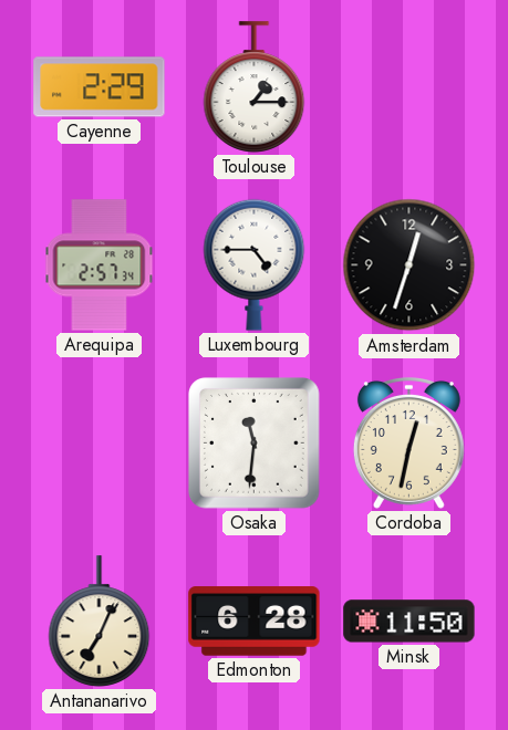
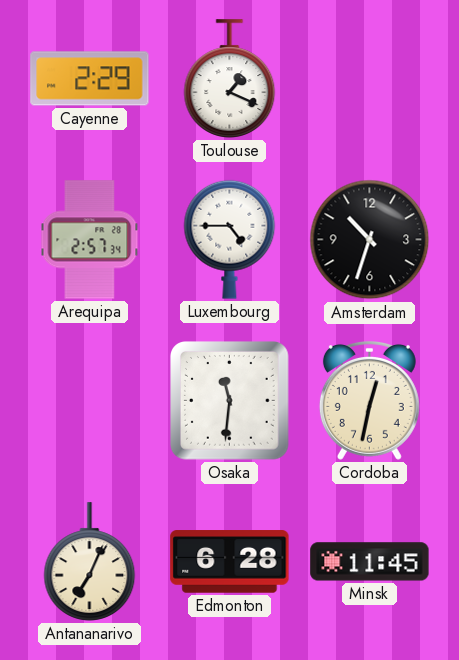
Toulouse: 1:15 -> 1:19
Amsterdam: 12:33 -> 10:33
Minsk: 11:50 -> 11:45
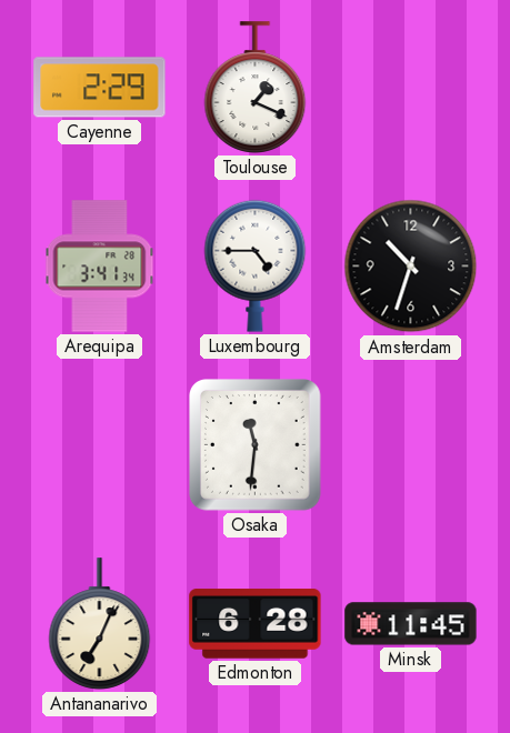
Arequipa: 2:57 -> 3:41
Cordoba: 12:32 -> none
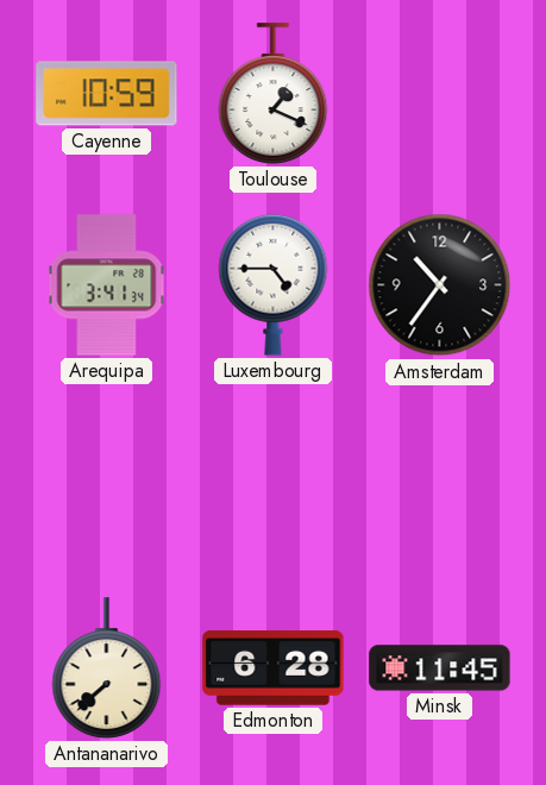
Cayenne: 2:29 -> 10:59
Amsterdam: 10:33 -> 10:36
Osaka: 11:31 -> none
Antananarivo: 7:04 -> 7:38
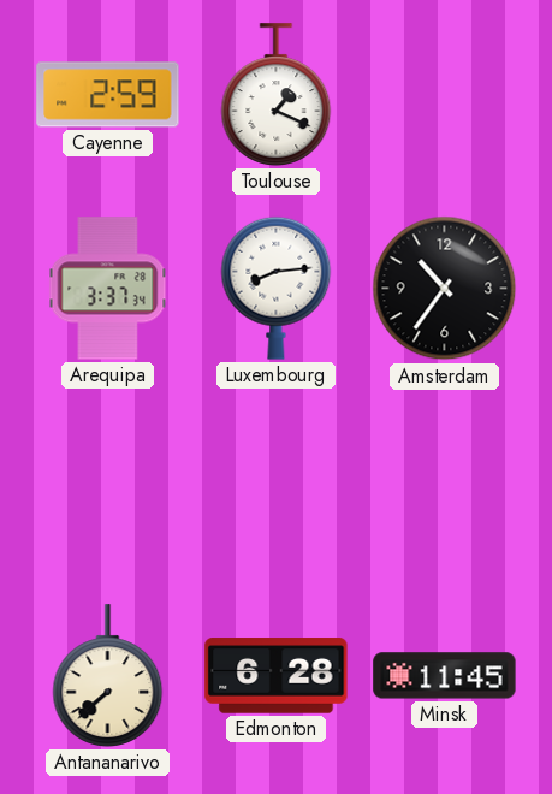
Cayenne: 10:59 -> 2:59
Arequipa: 3:41 -> 3:37
Luxembourg: 4:45 -> 8:14
